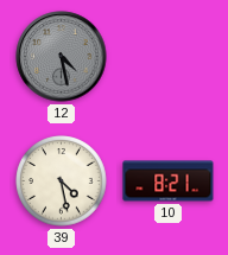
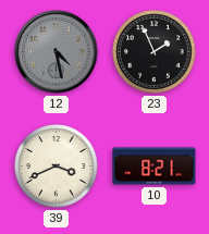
23: none -> 1:56
39: 4:28 -> 3:41
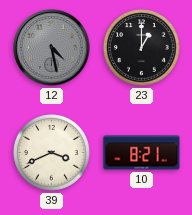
23: 1:56 -> 1:00
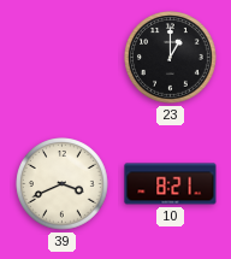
12: 4:28 -> none
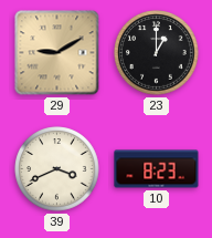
29: none -> 9:10
10: 8:21 -> 8:23
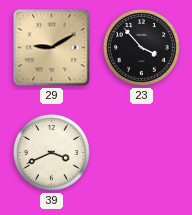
23: 1:00 -> 3:53
10: 8:23 -> none
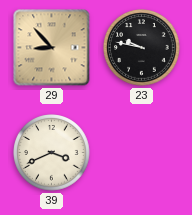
29: 9:10 -> 8:53
23: 3:53 -> 9:47
